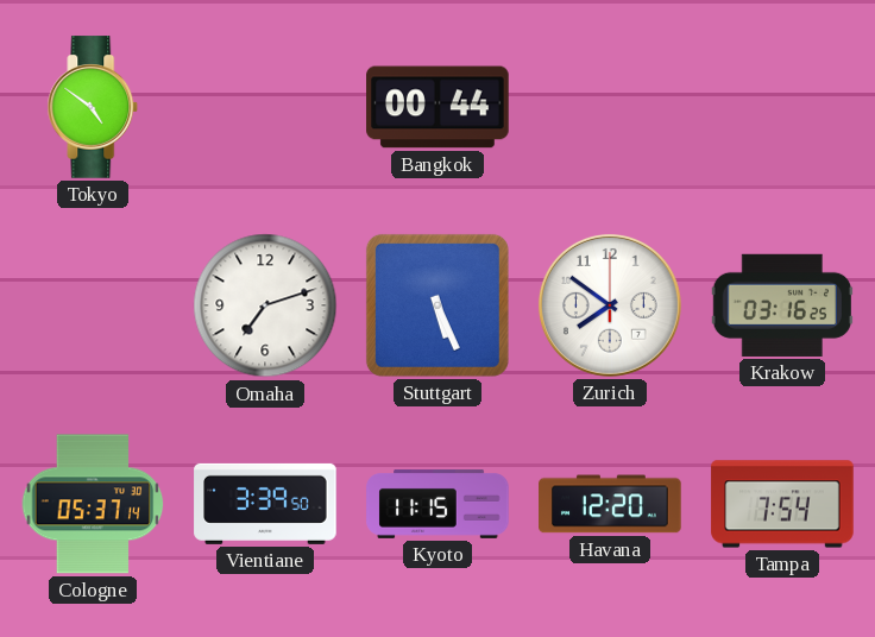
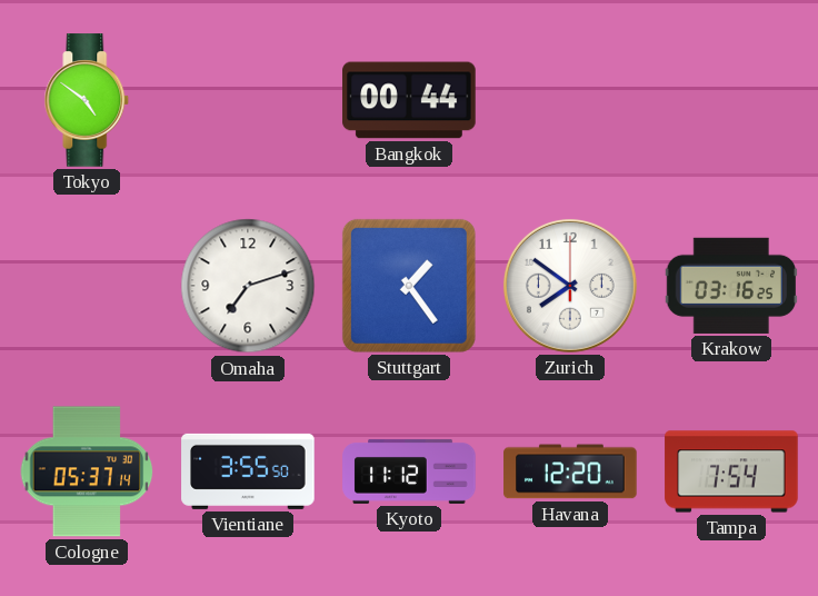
Stuttgart: 5:26 -> 1:24
Vientiane: 3:39 -> 3:55
Kyoto: 11:15 -> 11:12
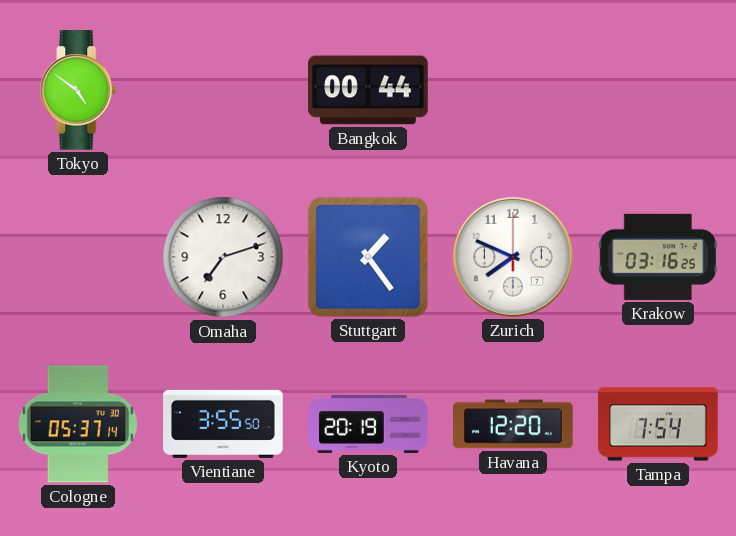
Zurich: 7:51 -> 7:49
Kyoto: 11:12 -> 20:19
